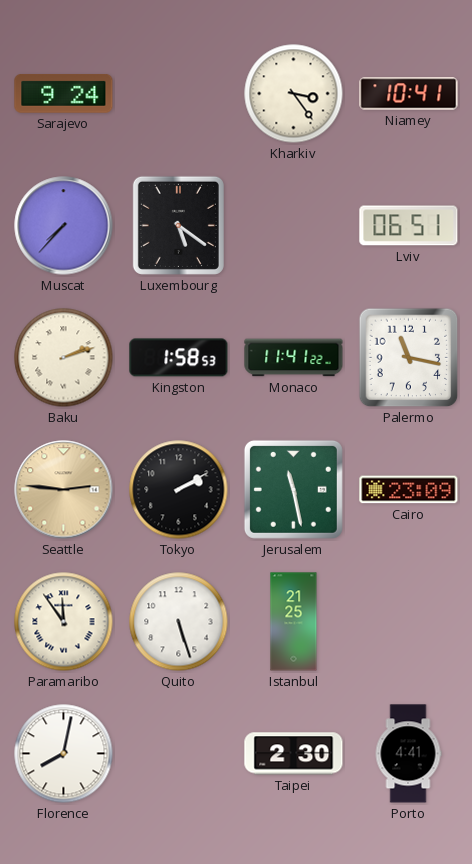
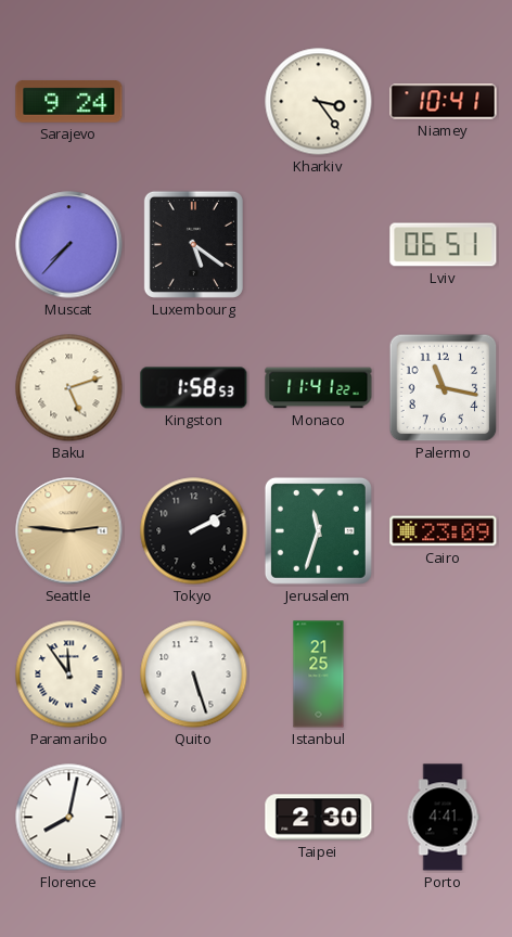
Baku: 2:12 -> 5:12
Jerusalem: 11:28 -> 11:33
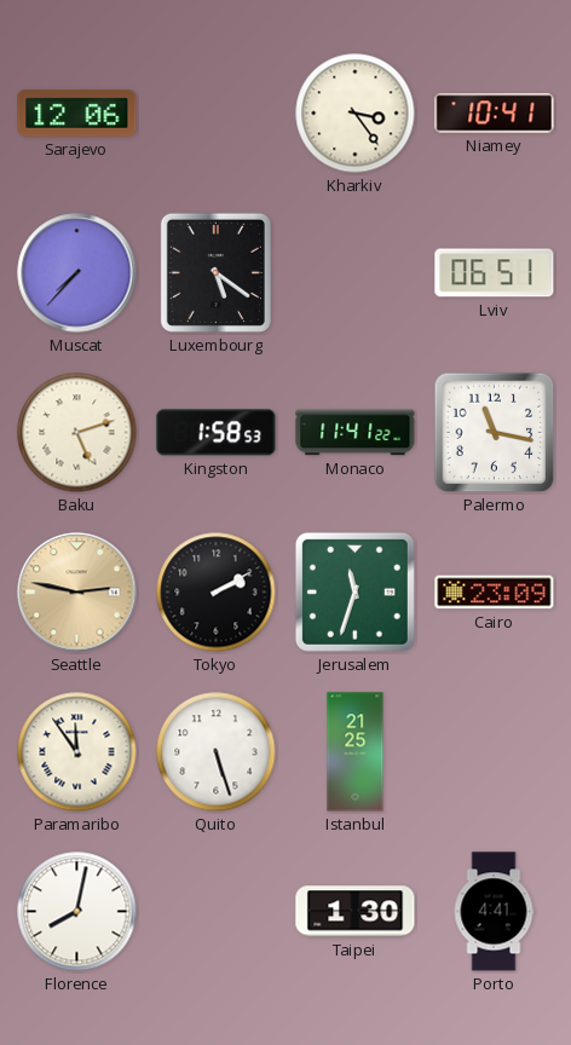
Sarajevo: 9:24 -> 12:06
Seattle: 2:46 -> 2:47
Taipei: 2:30 -> 1:30
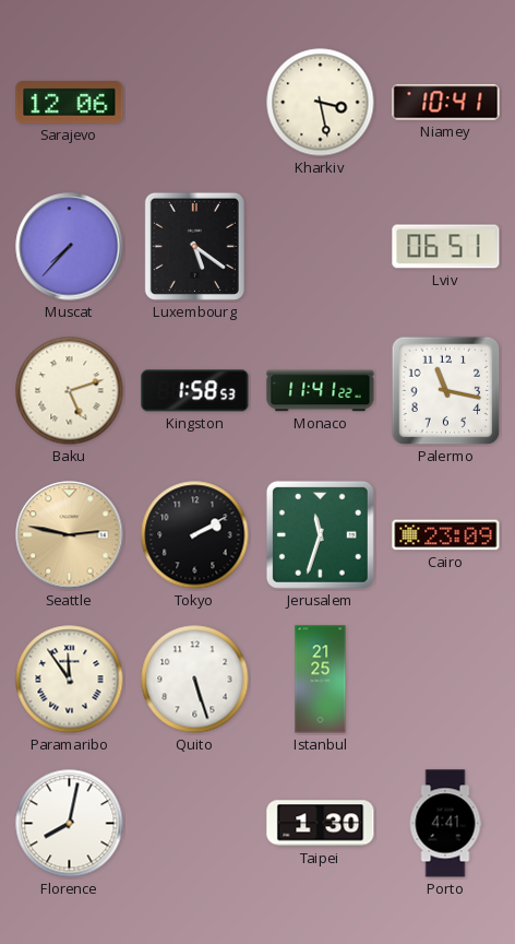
Kharkiv: 3:24 -> 3:28
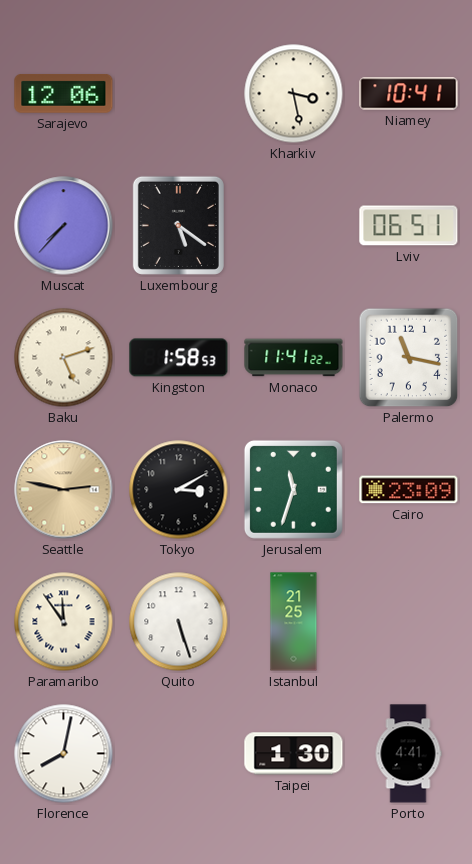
Tokyo: 2:10 -> 3:10
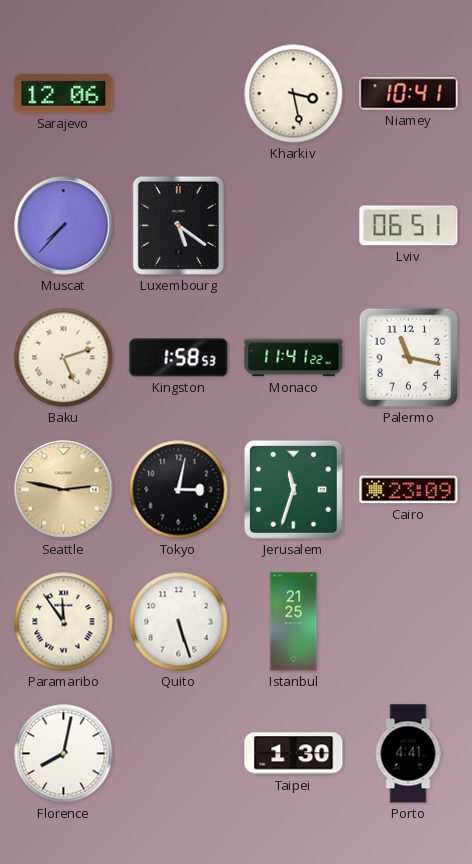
Tokyo: 3:10 -> 3:02
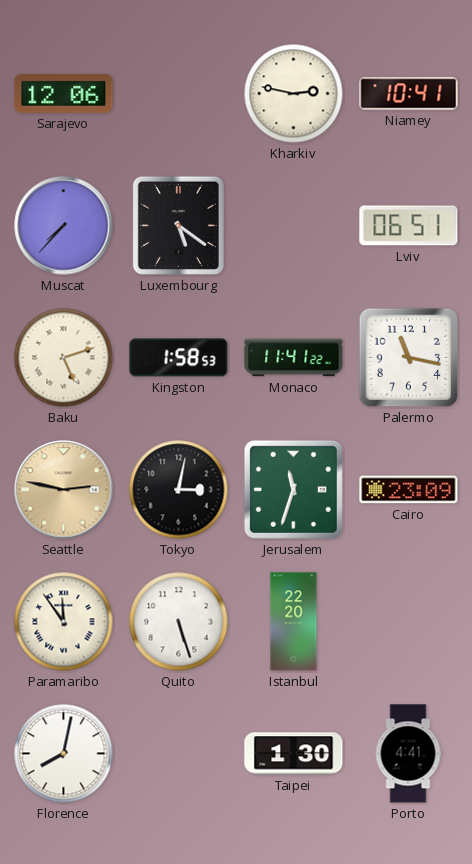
Kharkiv: 3:28 -> 2:47
Istanbul: 21:25 -> 22:20
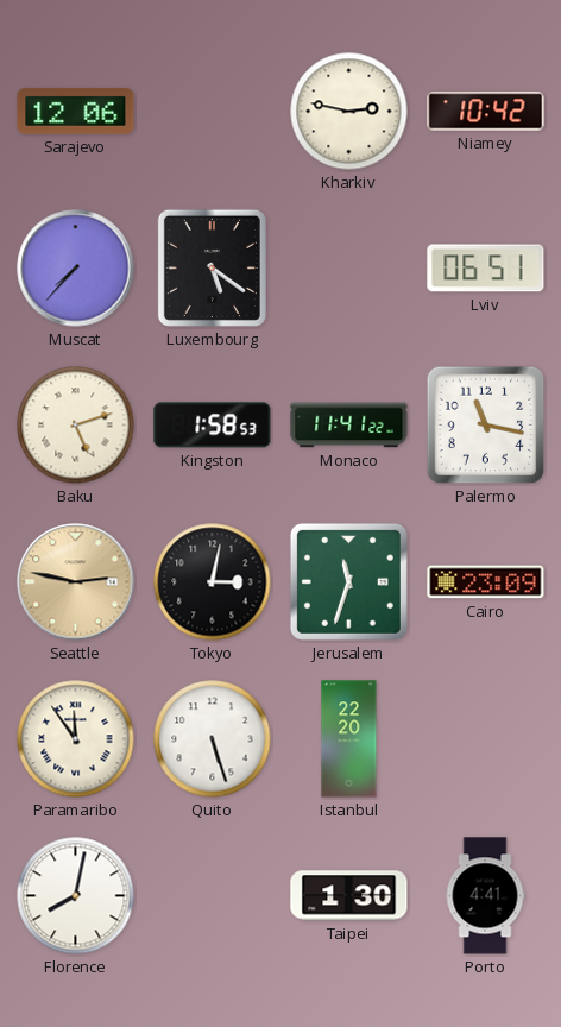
Niamey: 10:41 -> 10:42
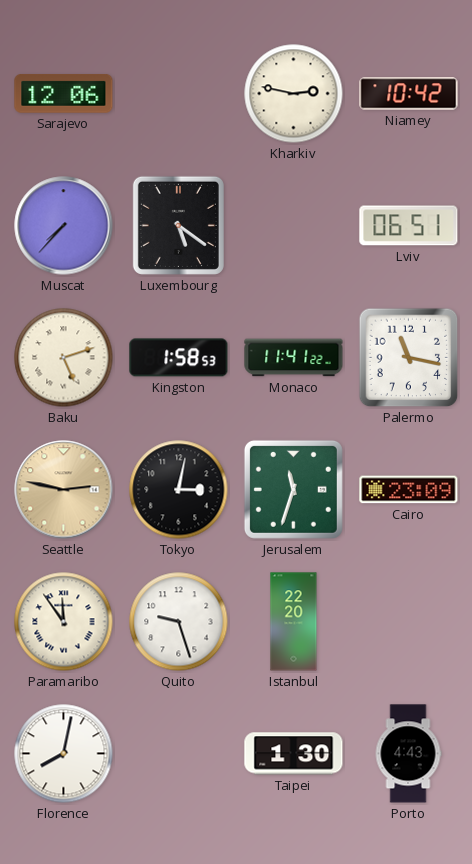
Quito: 5:27 -> 9:27
Porto: 4:41 -> 4:43
